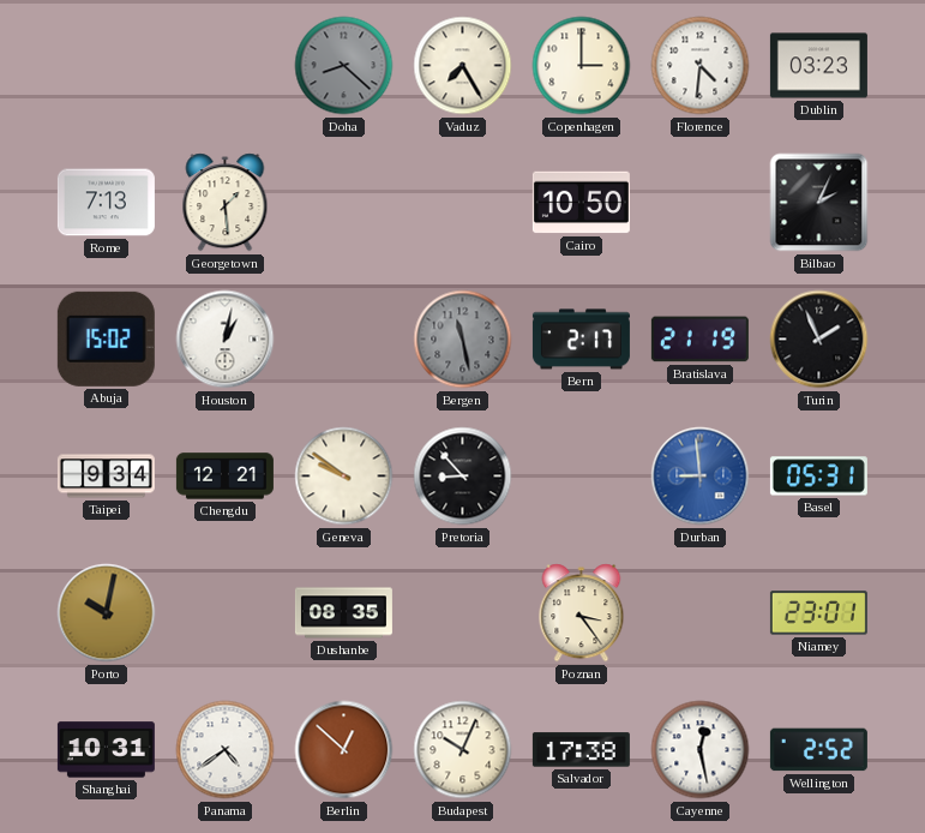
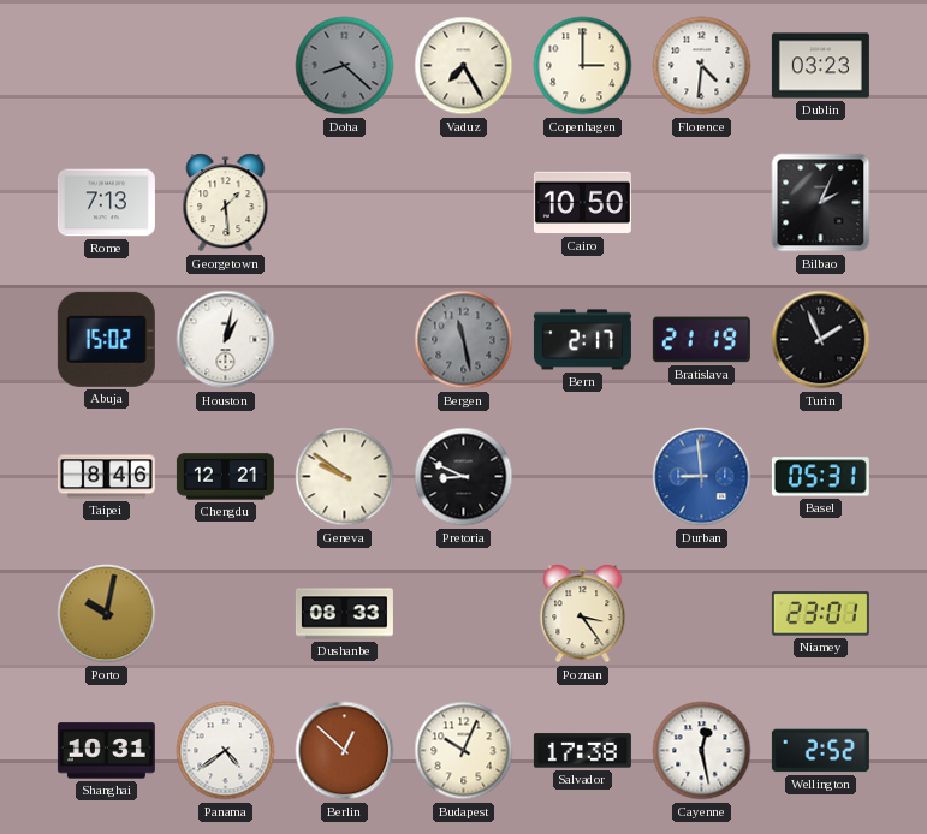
Taipei: 9:34 -> 8:46
Pretoria: 8:53 -> 8:49
Dushanbe: 08:35 -> 08:33
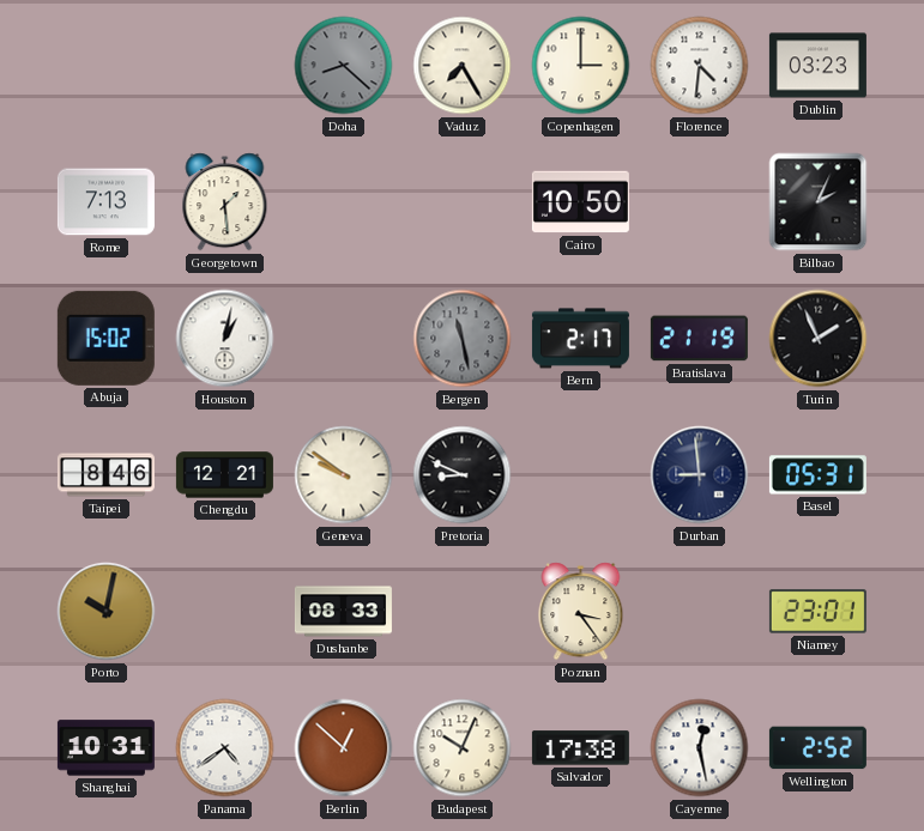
Durban dial: blue -> navy
